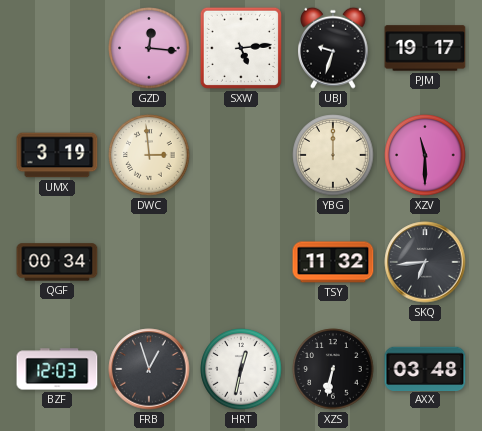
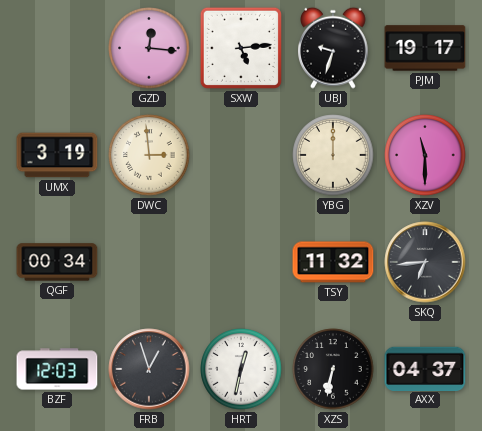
AXX: 03:48 -> 04:37
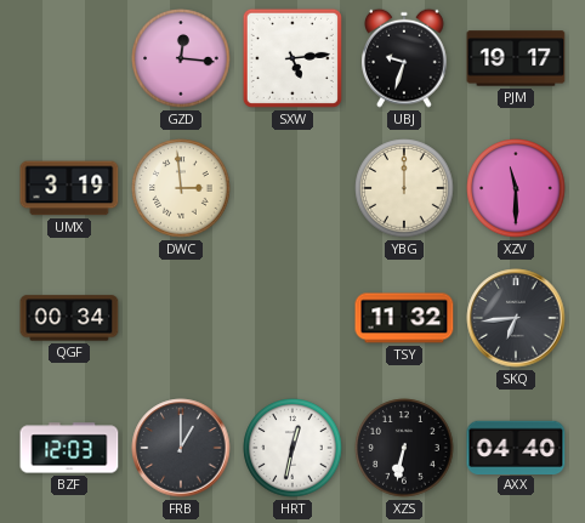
FRB: 12:57 -> 1:00
AXX: 04:37 -> 04:40
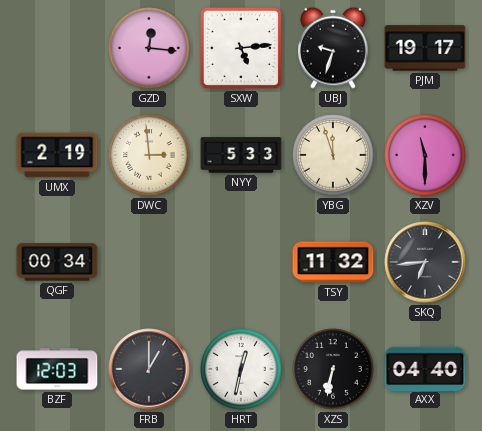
UMX: 3:19 -> 2:19
NYY: none -> 5:33
YBG: 12:00 -> 11:57
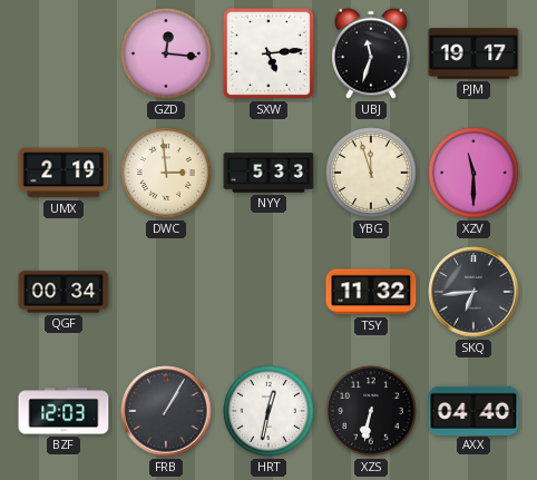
UBJ: 9:33 -> 11:33
FRB: 1:00 -> 1:05
